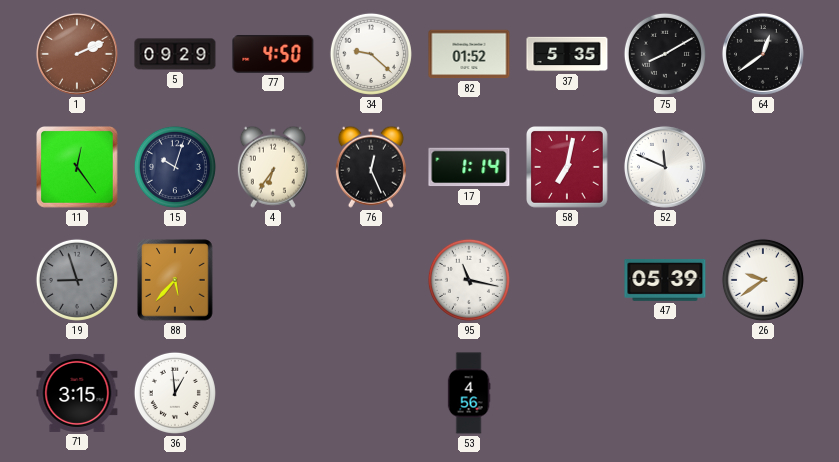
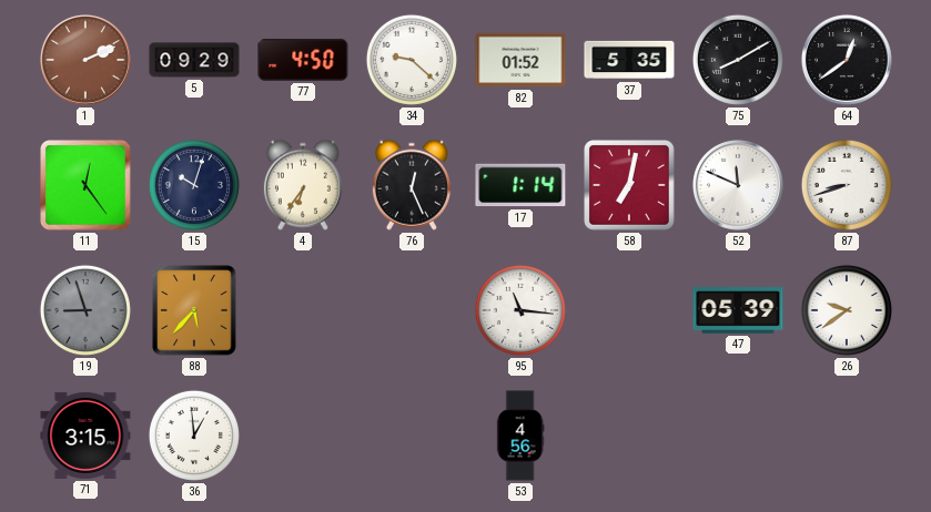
87: none -> 8:42
95: 11:17 -> 11:16
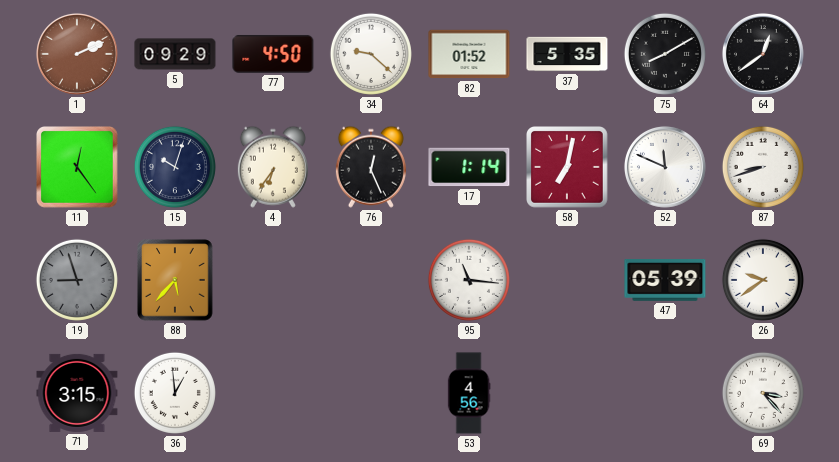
69: none -> 3:23
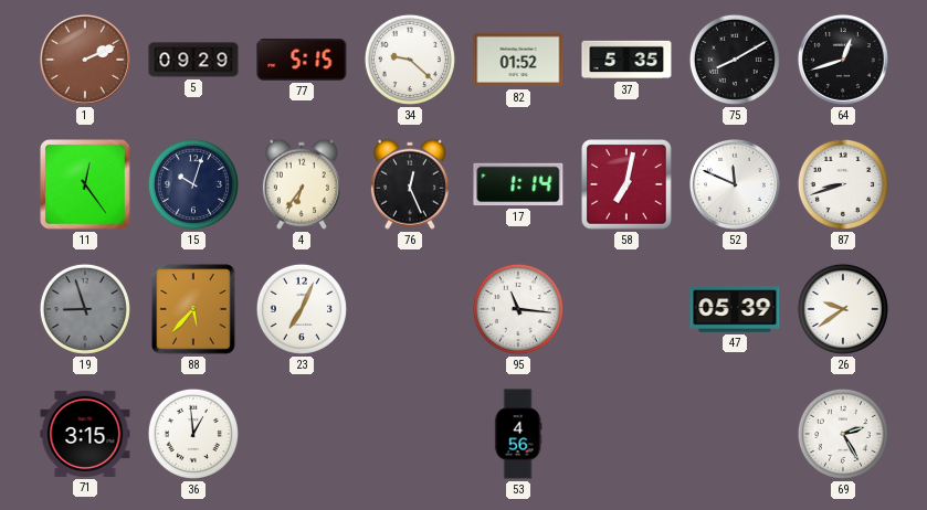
77: 4:50 -> 5:15
64: 12:39 -> 12:42
23: none -> 7:04
69: 3:23 -> 2:25
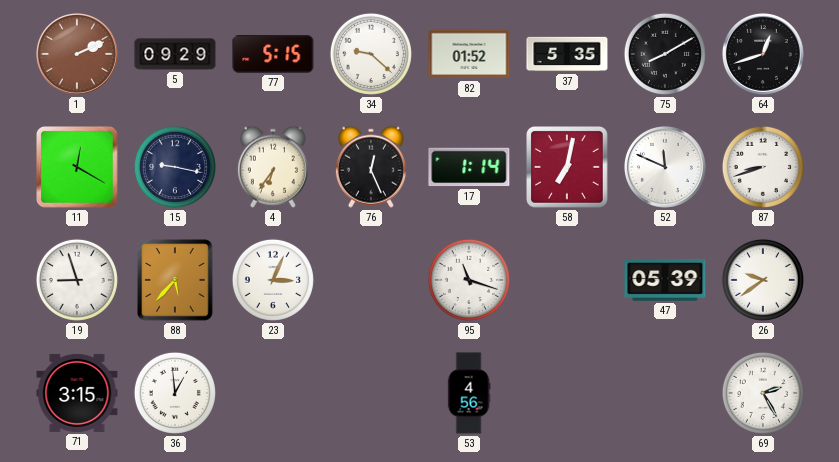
11: 12:24 -> 12:20
15: 10:03 -> 9:17
19 dial: grey -> white
23: 7:04 -> 3:04
95: 11:16 -> 11:18
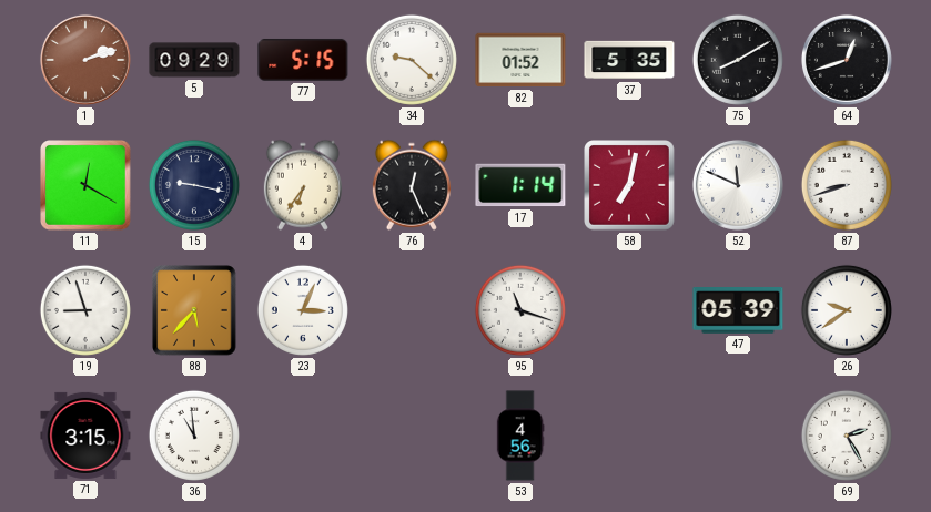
1: 2:11 -> 2:12
36: 12:59 -> 10:59
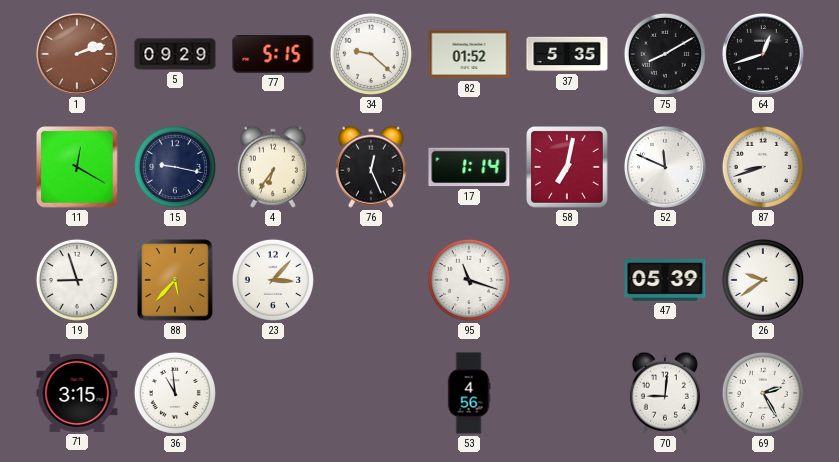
23: 3:04 -> 3:07
70: none -> 9:01
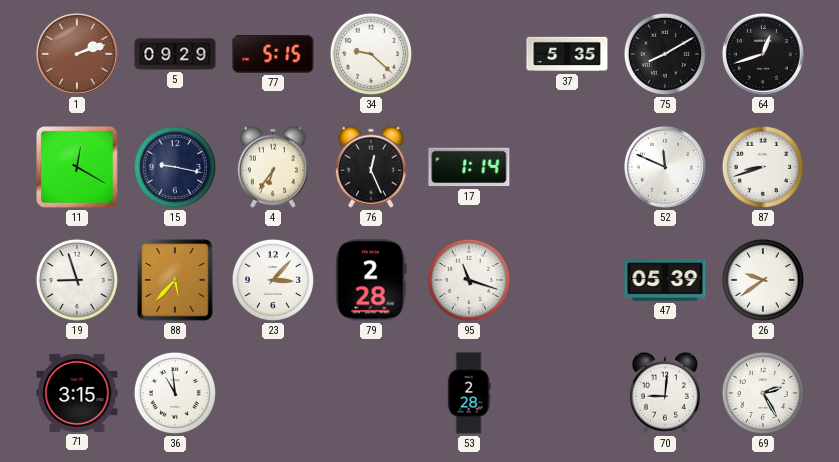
82: 01:52 -> none
58: 7:02 -> none
79: none -> 2:28
53: 4:56 -> 2:28
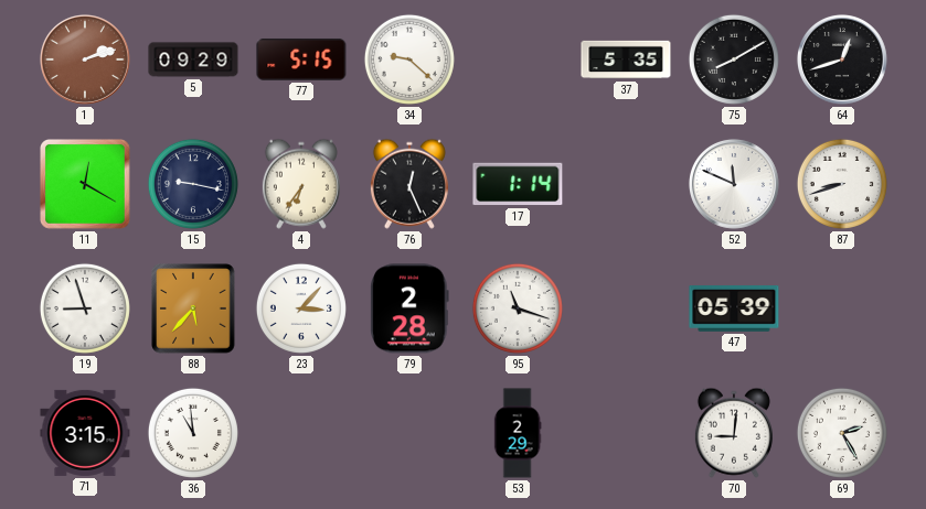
26: 9:39 -> none
53: 2:28 -> 2:29
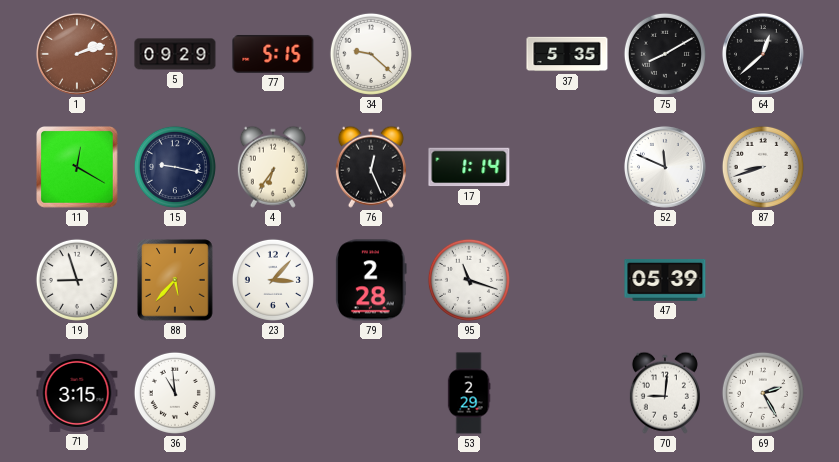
64: 12:42 -> 12:38
